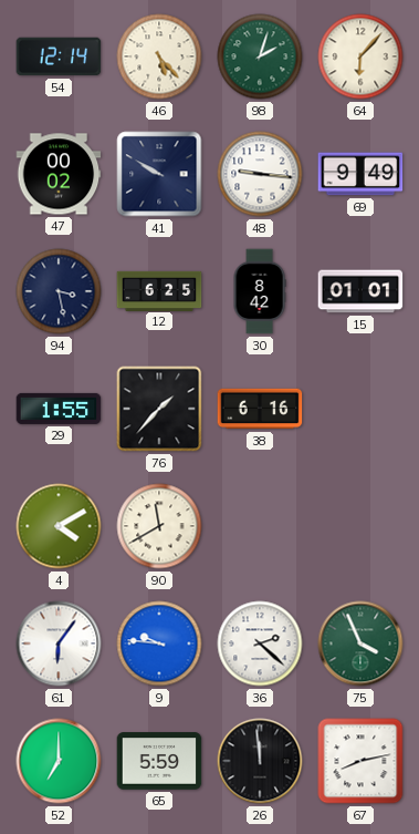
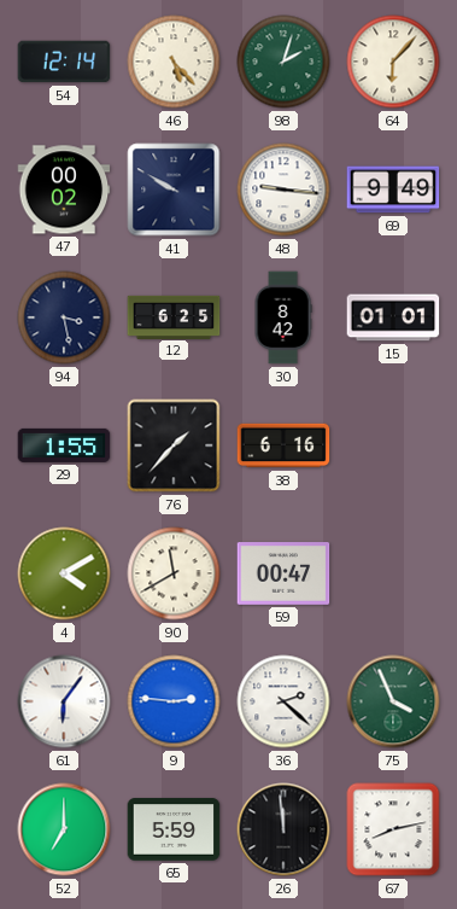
59: none -> 00:47
9: 9:46 -> 2:46
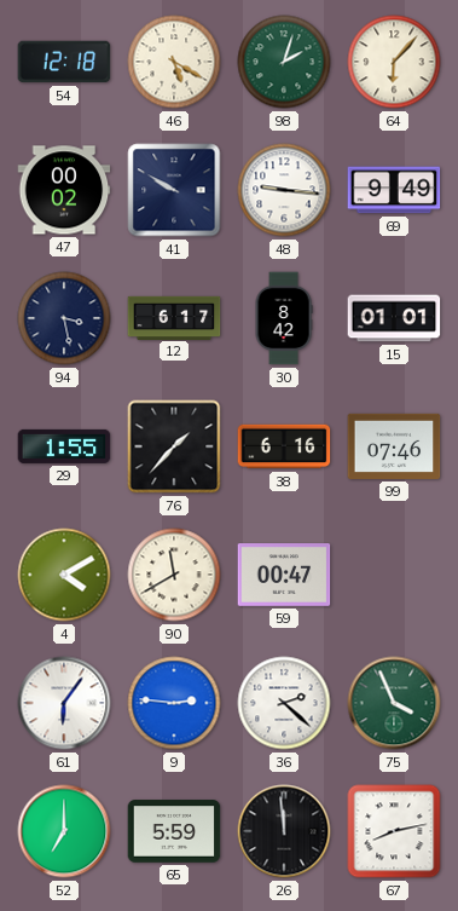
54: 12:14 -> 12:18
46: 5:23 -> 5:20
12: 6:25 -> 6:17
99: none -> 07:46
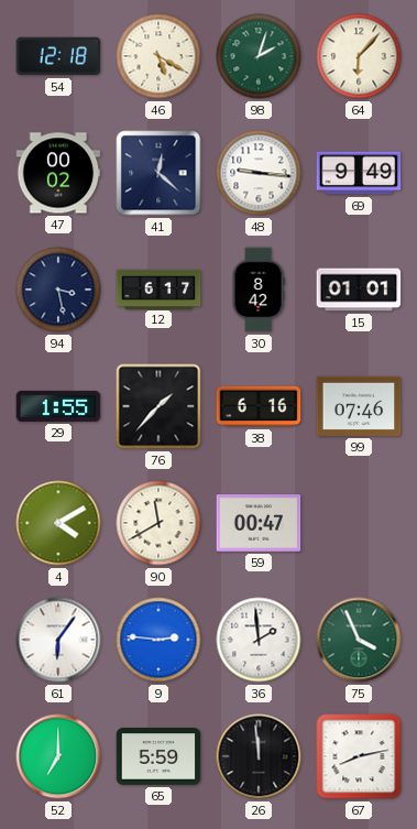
41: 9:50 -> 12:22
36: 2:22 -> 1:59
